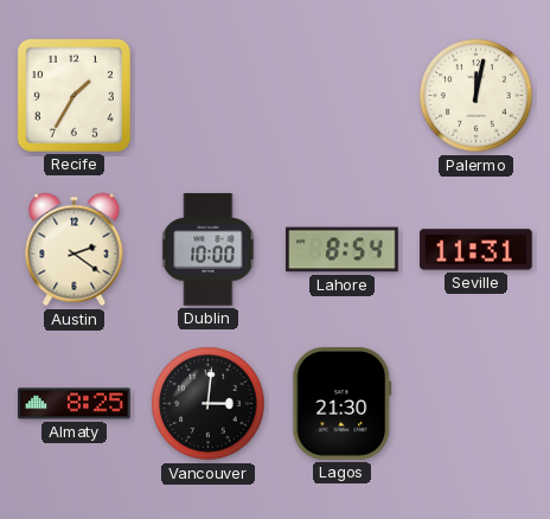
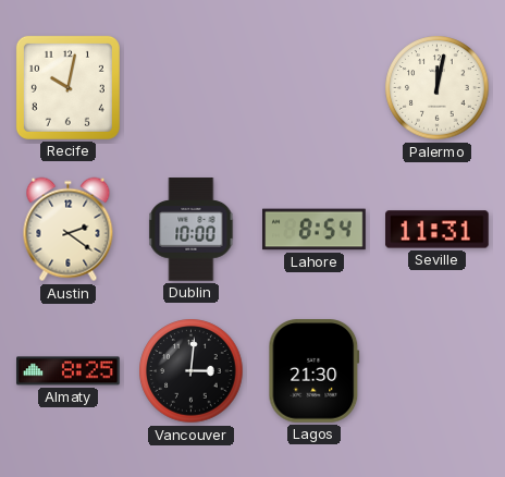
Recife: 1:35 -> 10:02
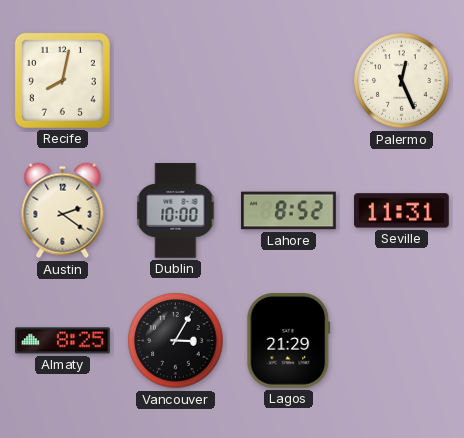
Recife: 10:02 -> 8:02
Palermo: 12:02 -> 12:26
Lahore: 8:54 -> 8:52
Vancouver: 3:01 -> 3:05
Lagos: 21:30 -> 21:29
